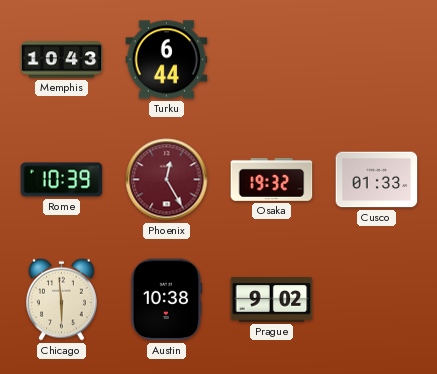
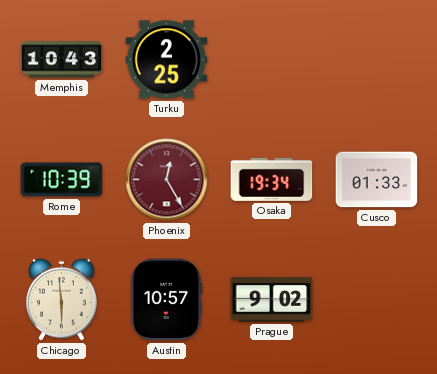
Turku: 6:44 -> 2:25
Osaka: 19:32 -> 19:34
Austin: 10:38 -> 10:57
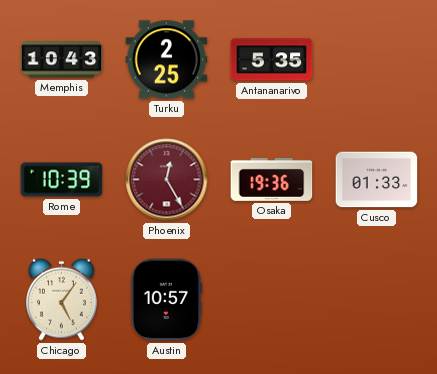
Antananarivo: none -> 5:35
Osaka: 19:34 -> 19:36
Chicago: 5:59 -> 5:06
Prague: 9:02 -> none
